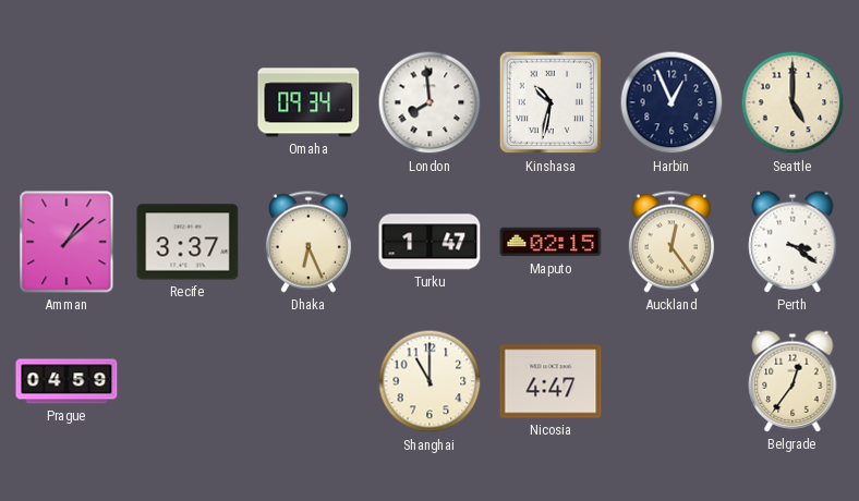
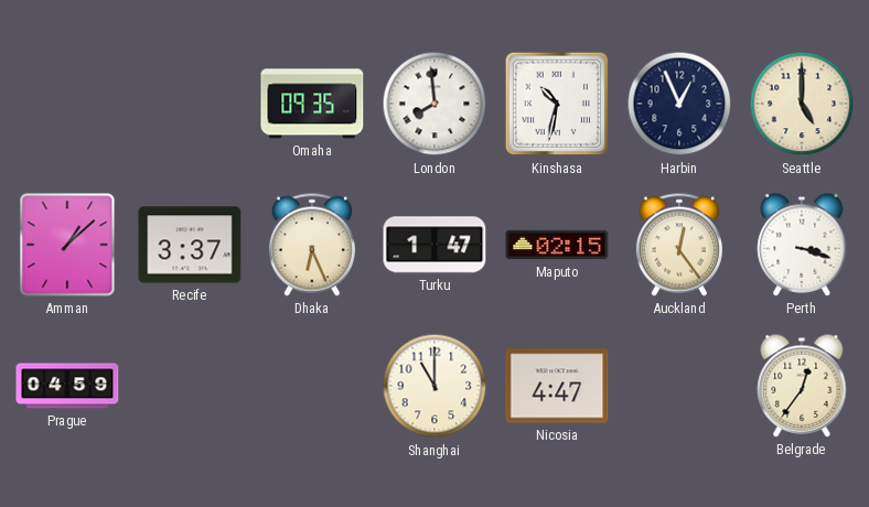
Omaha: 09:34 -> 09:35
Perth: 3:21 -> 3:18
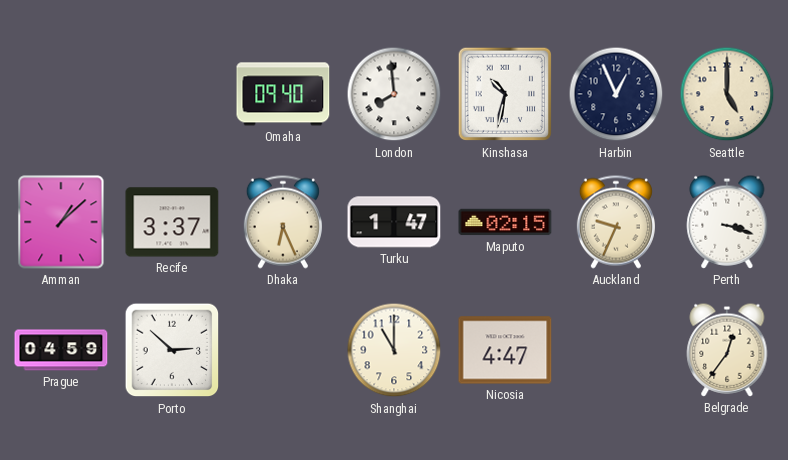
Omaha: 09:35 -> 09:40
Auckland: 12:24 -> 9:34
Porto: none -> 2:52
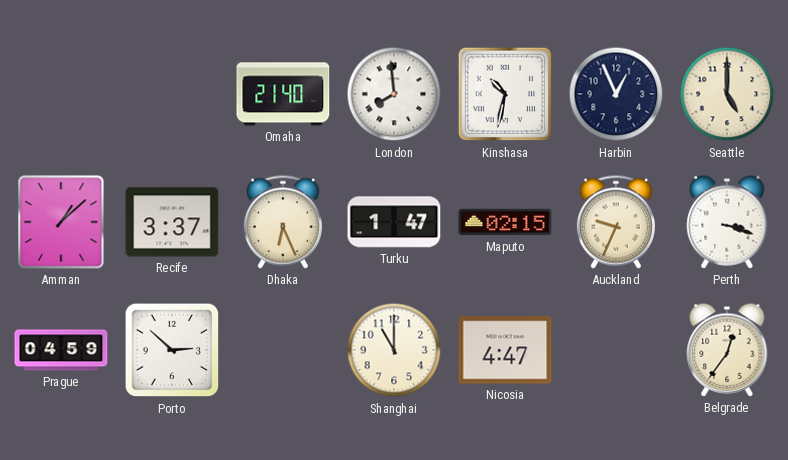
Omaha: 09:40 -> 21:40
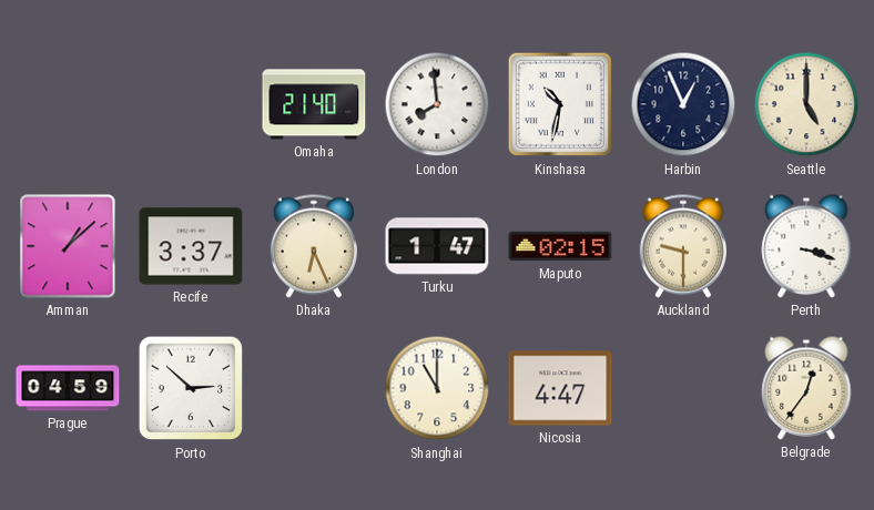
Auckland: 9:34 -> 9:30
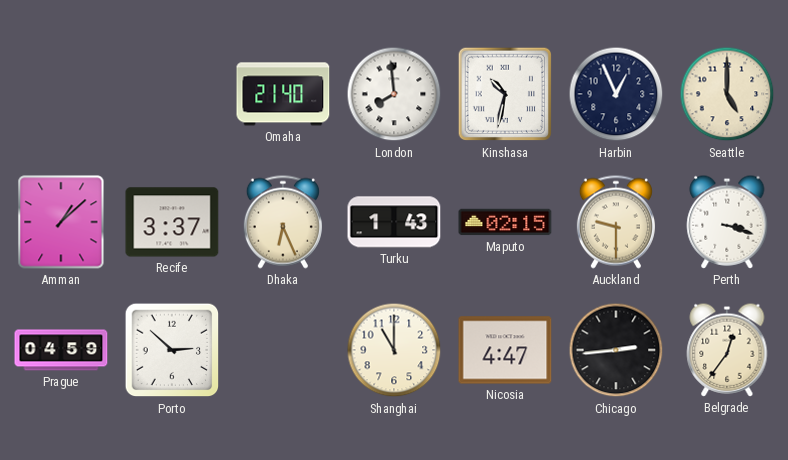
Turku: 1:47 -> 1:43
Chicago: none -> 2:44
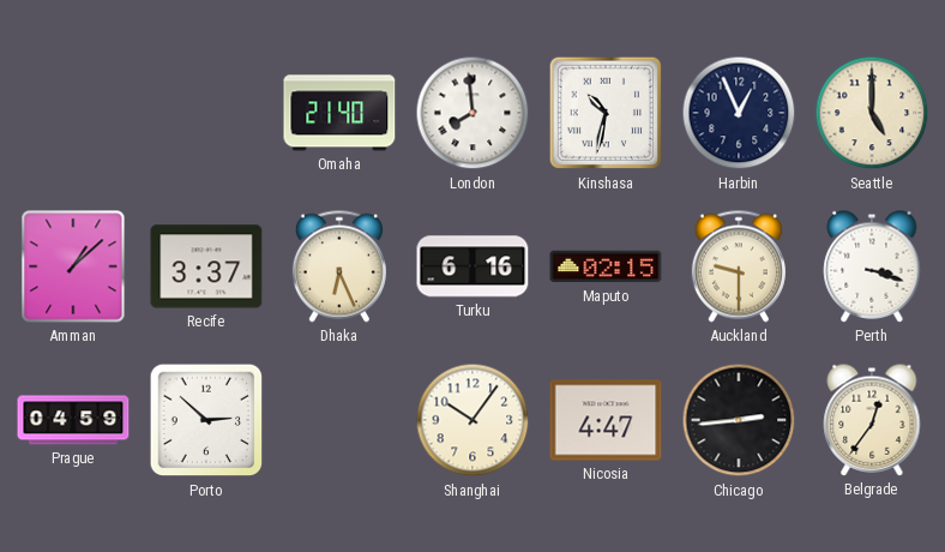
Turku: 1:43 -> 6:16
Shanghai: 11:00 -> 10:06
